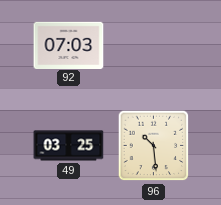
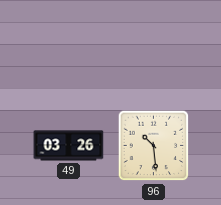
92: 07:03 -> none
49: 03:25 -> 03:26
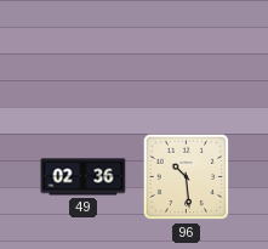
49: 03:26 -> 02:36
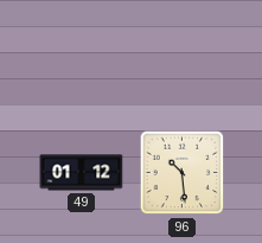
49: 02:36 -> 01:12
